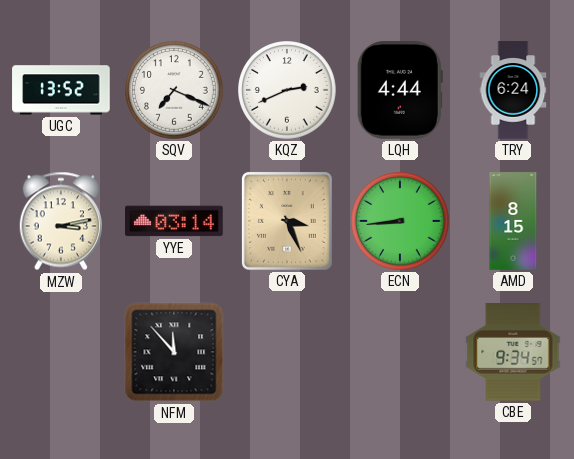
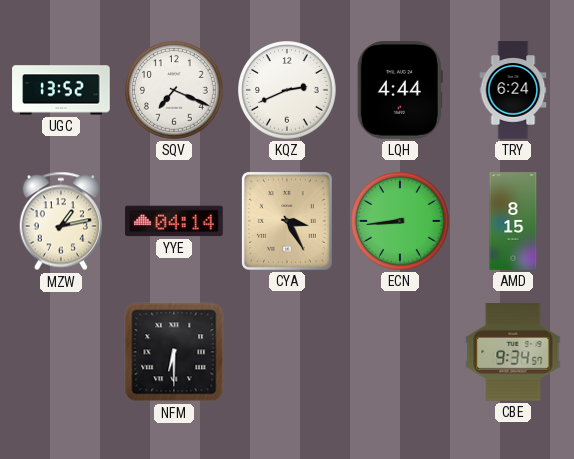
MZW: 3:13 -> 1:13
YYE: 03:14 -> 04:14
CYA: 3:26 -> 3:25
NFM: 11:53 -> 6:30
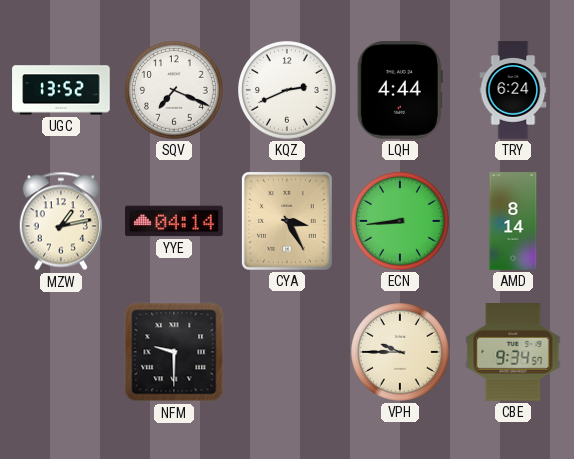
AMD: 8:15 -> 8:14
NFM: 6:30 -> 9:30
VPH: none -> 9:45
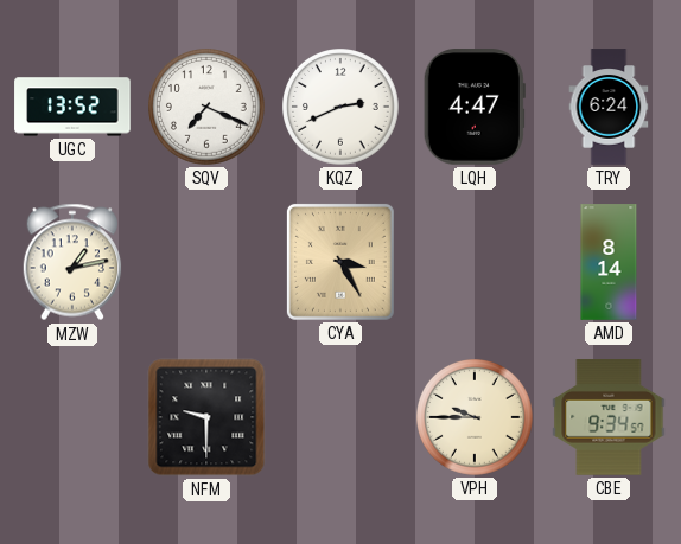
LQH: 4:44 -> 4:47
YYE: 04:14 -> none
ECN: 8:44 -> none
